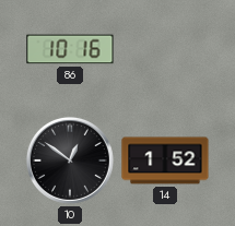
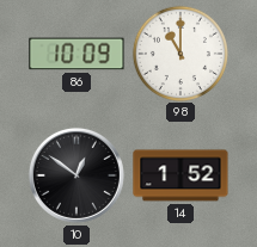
86: 10:16 -> 10:09
98: none -> 11:00
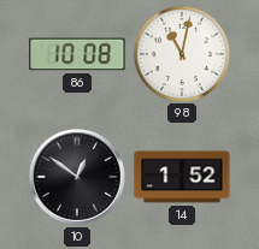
86: 10:09 -> 10:08
98: 11:00 -> 11:02
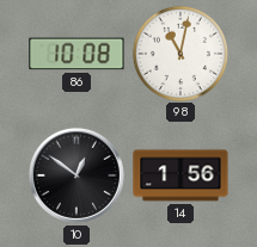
14: 1:52 -> 1:56
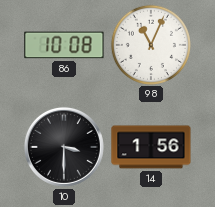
98: 11:02 -> 11:04
10: 12:51 -> 3:30
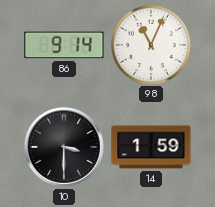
86: 10:08 -> 9:14
14: 1:56 -> 1:59
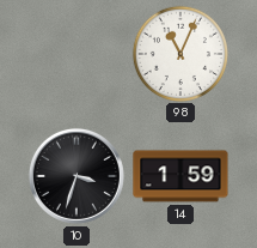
86: 9:14 -> none
10: 3:30 -> 3:33
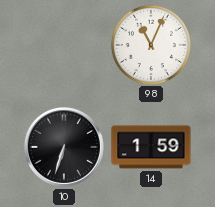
10: 3:33 -> 6:33
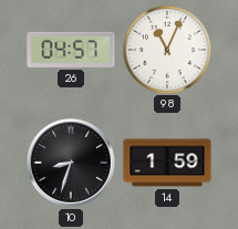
26: none -> 04:57
10: 6:33 -> 8:33
